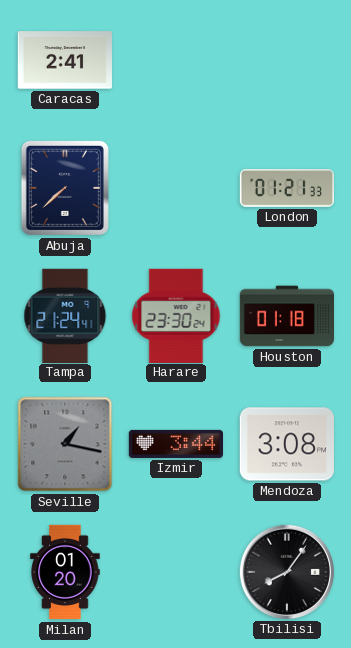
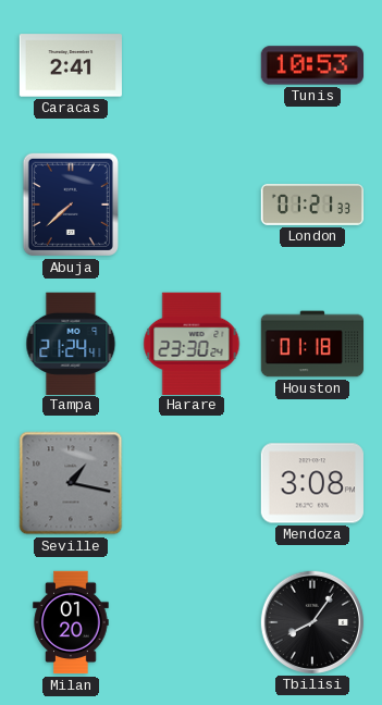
Tunis: none -> 10:53
Izmir: 3:44 -> none
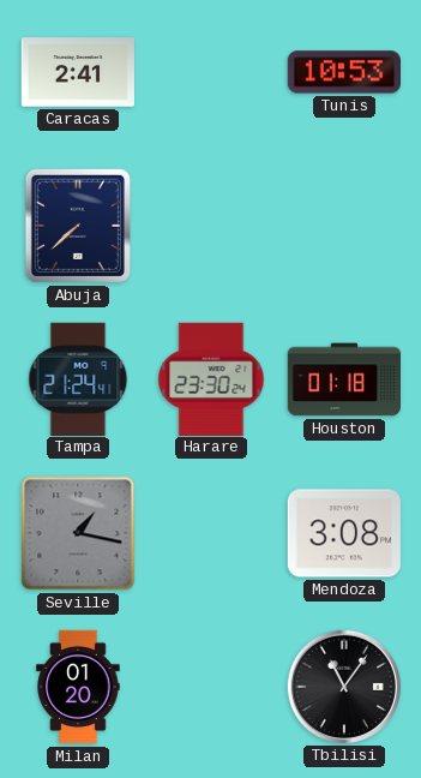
London: 01:21 -> none
Tbilisi: 8:06 -> 11:06
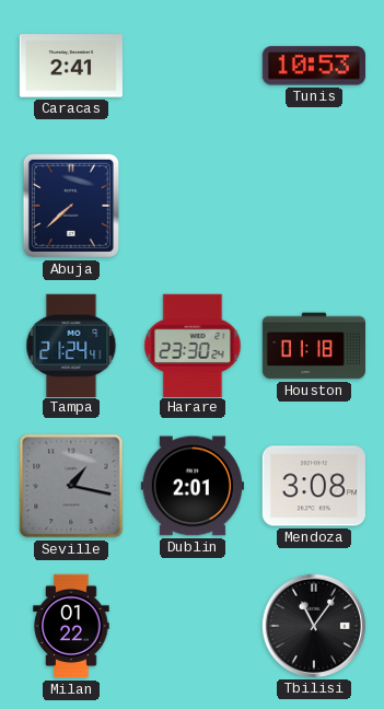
Dublin: none -> 2:01
Milan: 01:20 -> 01:22
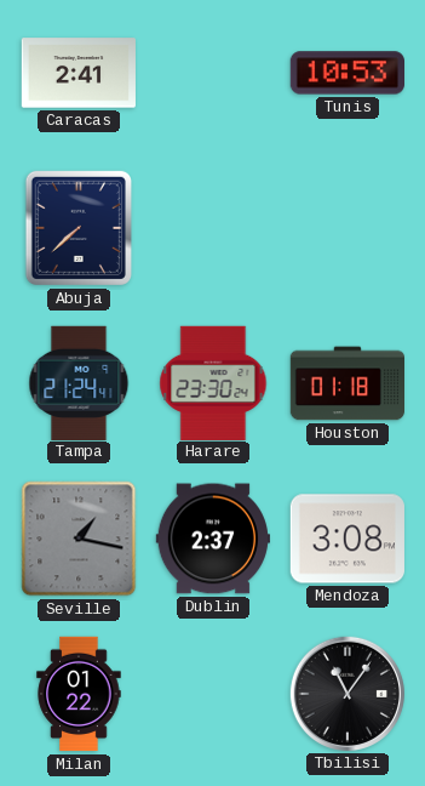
Dublin: 2:01 -> 2:37
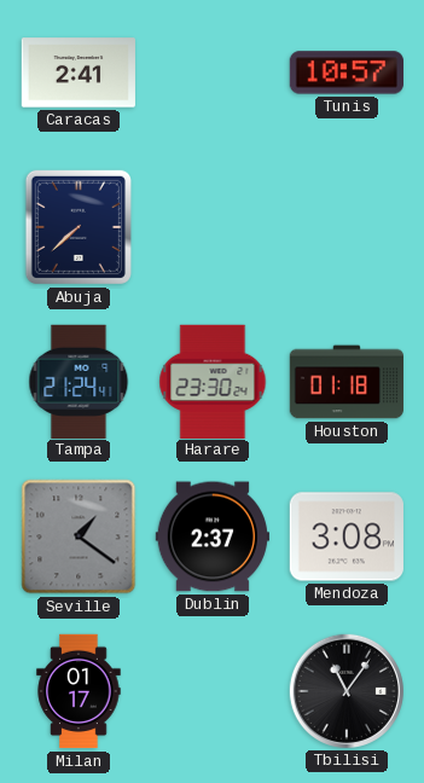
Tunis: 10:53 -> 10:57
Seville: 1:17 -> 1:21
Milan: 01:22 -> 01:17
